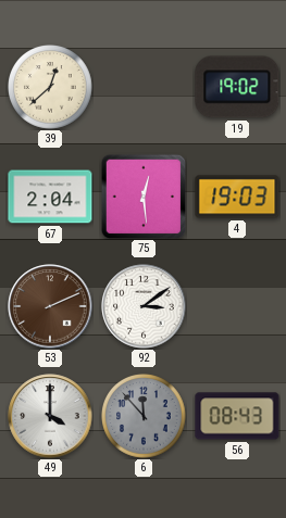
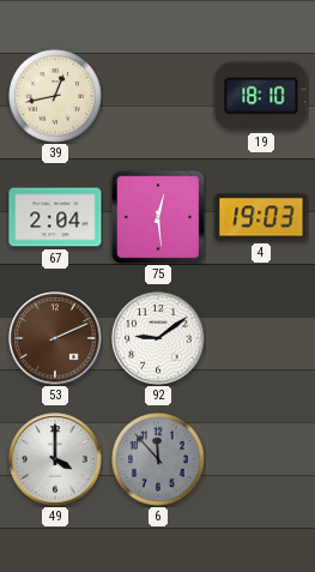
39: 12:38 -> 12:43
19: 19:02 -> 18:10
92: 3:09 -> 9:09
56: 08:43 -> none
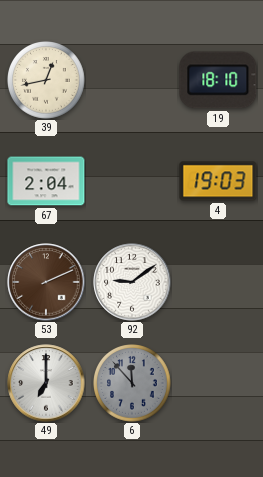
75: 12:29 -> none
49: 4:00 -> 7:00
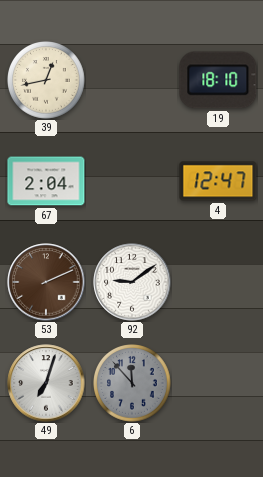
4: 19:03 -> 12:47
49: 7:00 -> 7:03
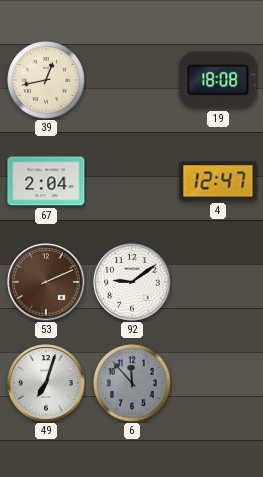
19: 18:10 -> 18:08
